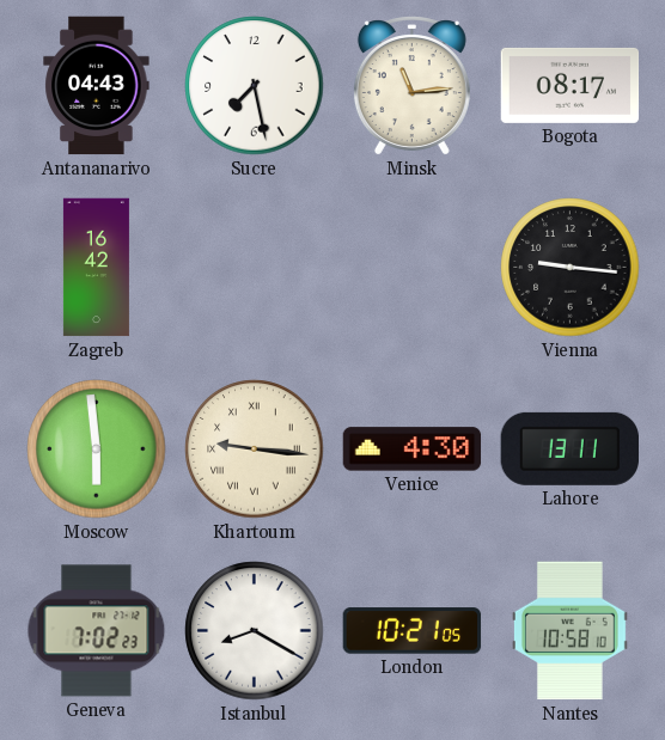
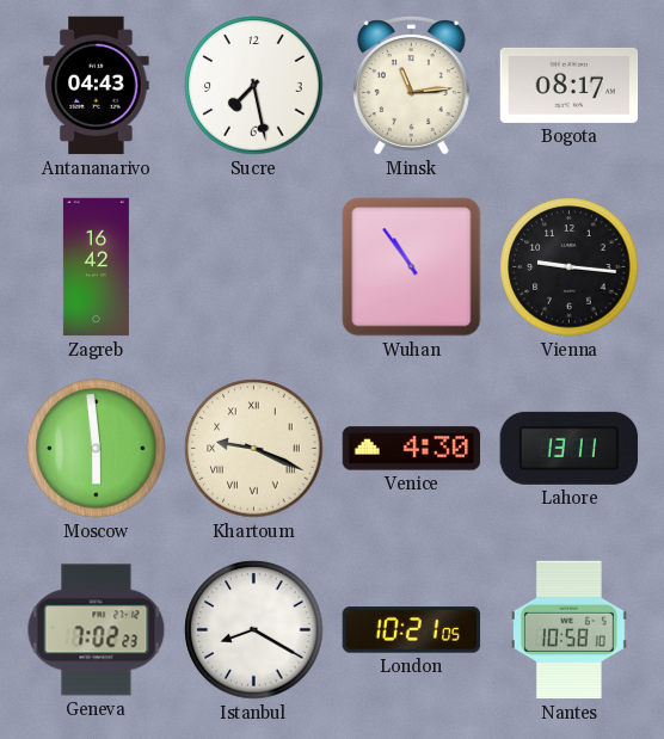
Wuhan: none -> 10:54
Khartoum: 9:16 -> 9:19
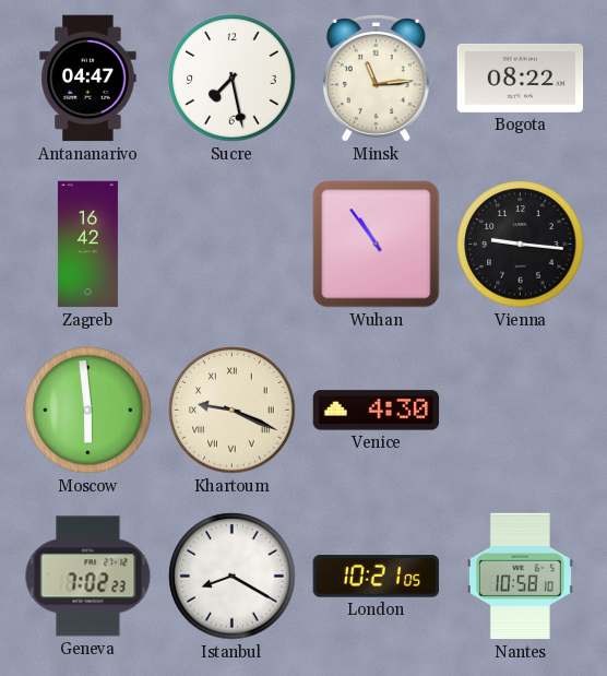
Antananarivo: 04:43 -> 04:47
Bogota: 08:17 -> 08:22
Lahore: 13:11 -> none
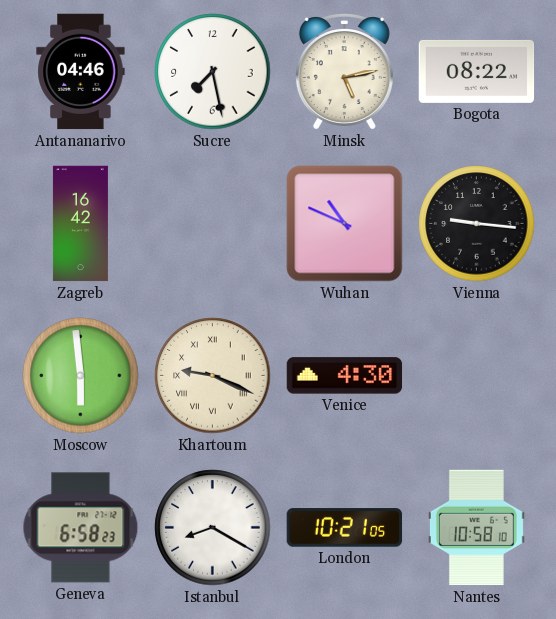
Antananarivo: 04:47 -> 04:46
Minsk: 11:14 -> 5:13
Wuhan: 10:54 -> 10:49
Geneva: 7:02 -> 6:58
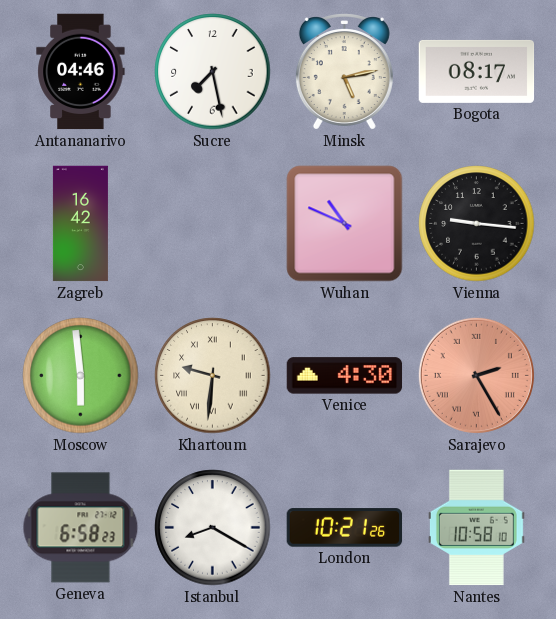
Bogota: 08:22 -> 08:17
Khartoum: 9:19 -> 9:31
Sarajevo: none -> 2:25
London: 10:21:05 -> 10:21:26
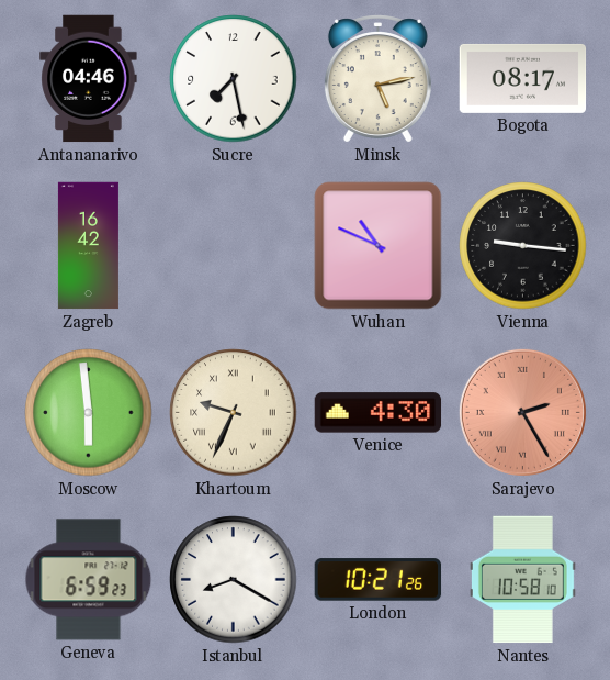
Khartoum: 9:31 -> 9:34
Geneva: 6:58 -> 6:59
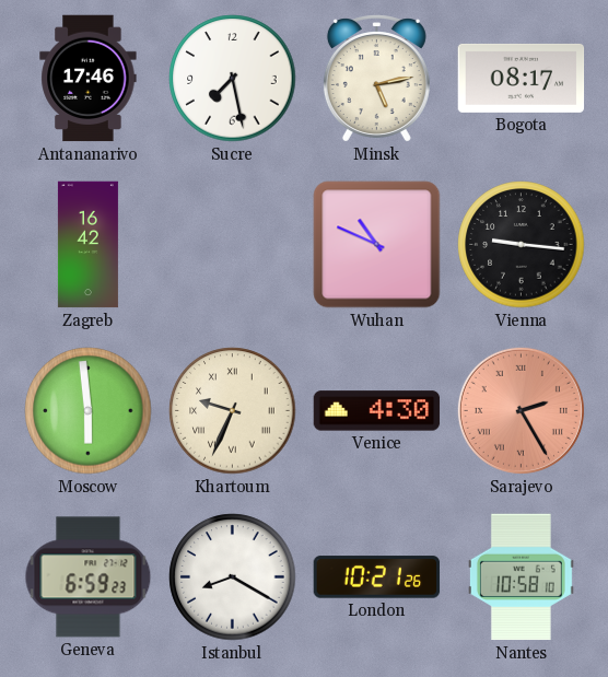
Antananarivo: 04:46 -> 17:46
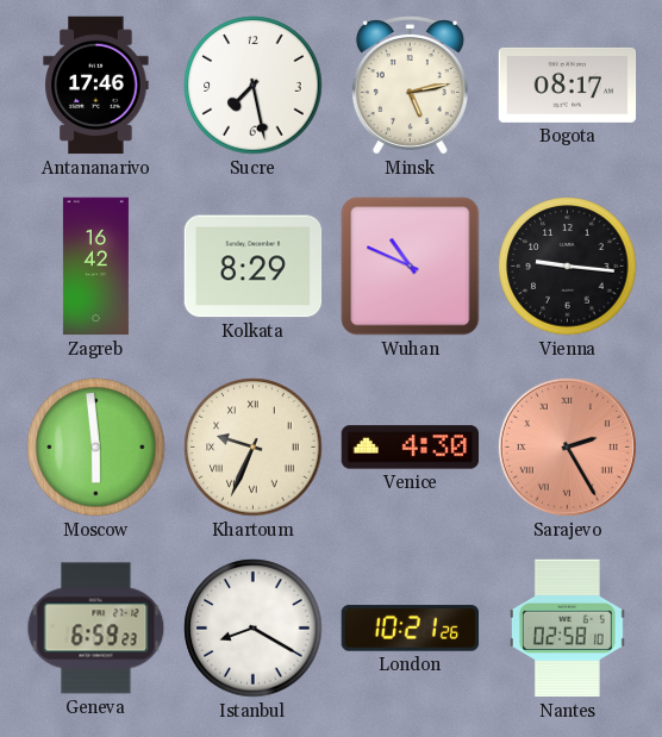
Kolkata: none -> 8:29
Nantes: 10:58 -> 02:58
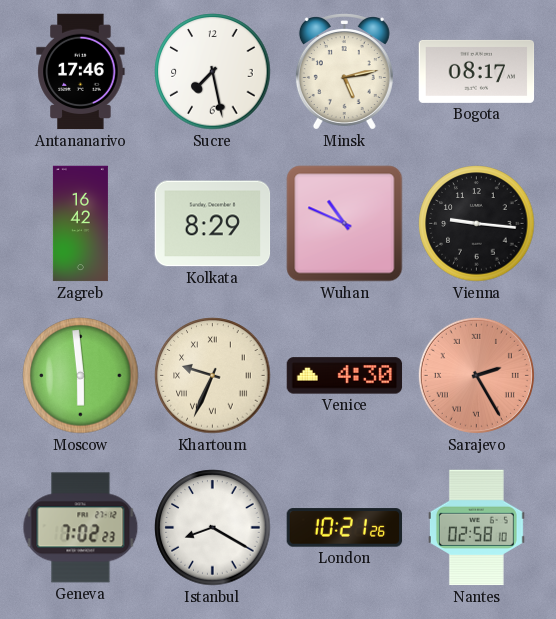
Geneva: 6:59 -> 7:02
